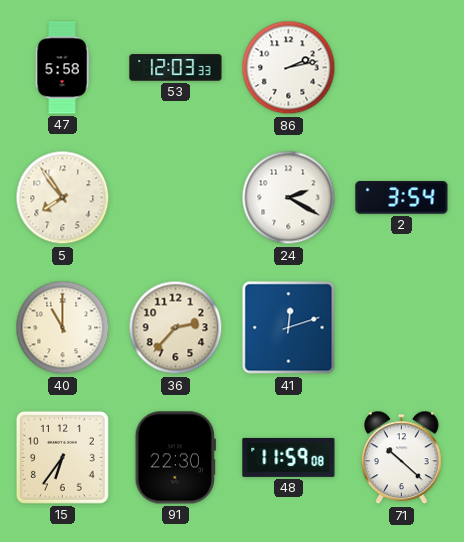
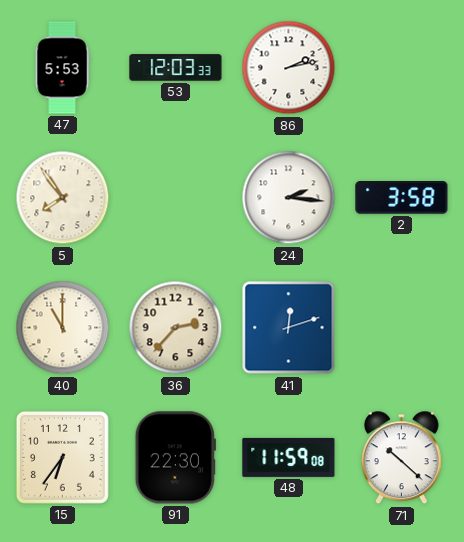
47: 5:58 -> 5:53
24: 2:20 -> 2:16
2: 3:54 -> 3:58
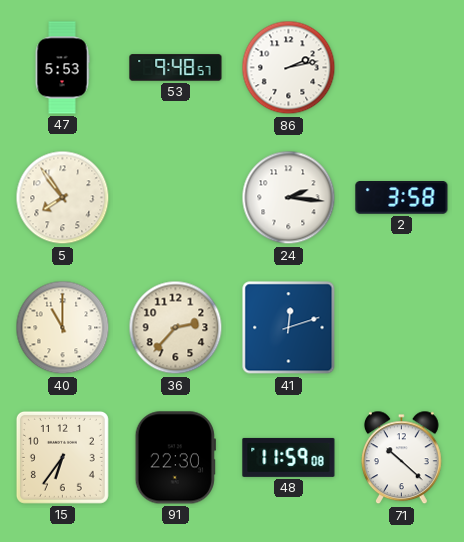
53: 12:03 -> 9:48
